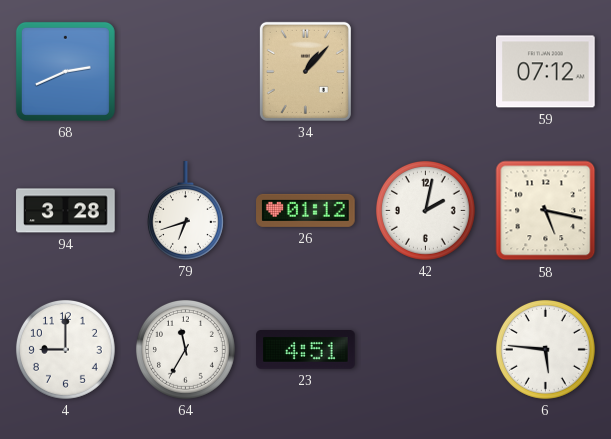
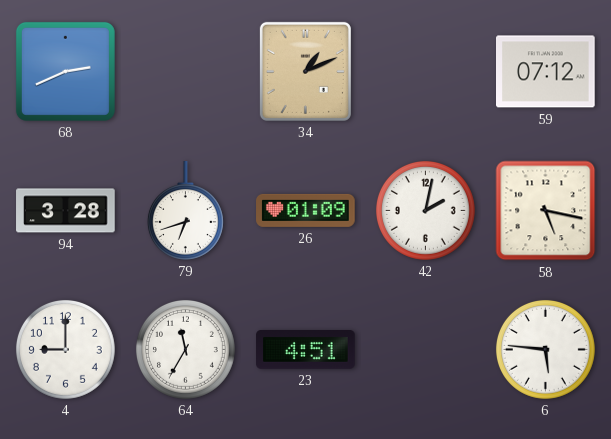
34: 1:07 -> 1:11
26: 01:12 -> 01:09
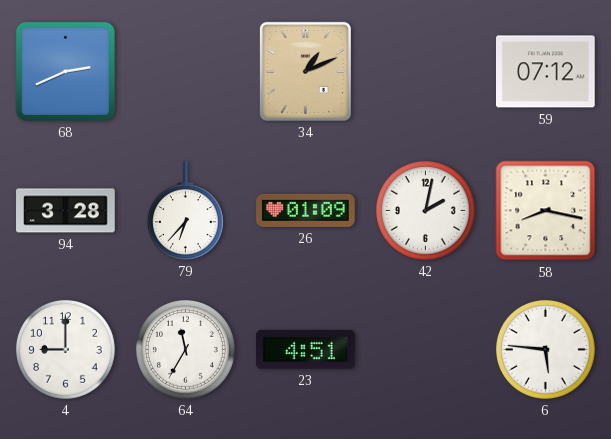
79: 6:42 -> 6:37
58: 5:17 -> 8:17
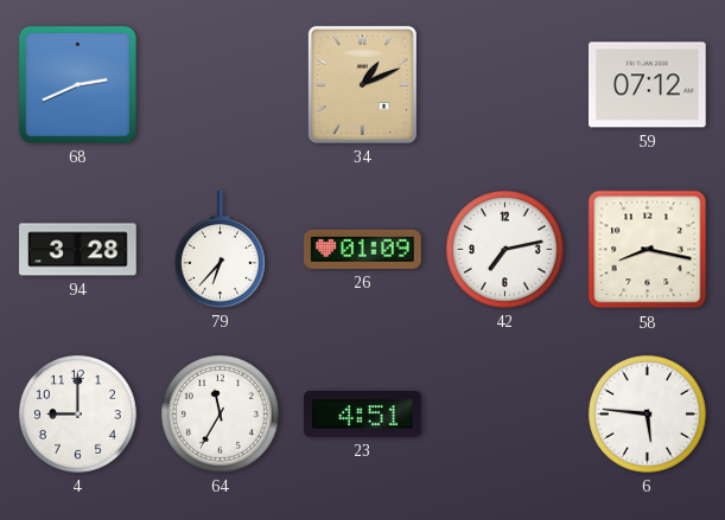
42: 2:02 -> 7:13
